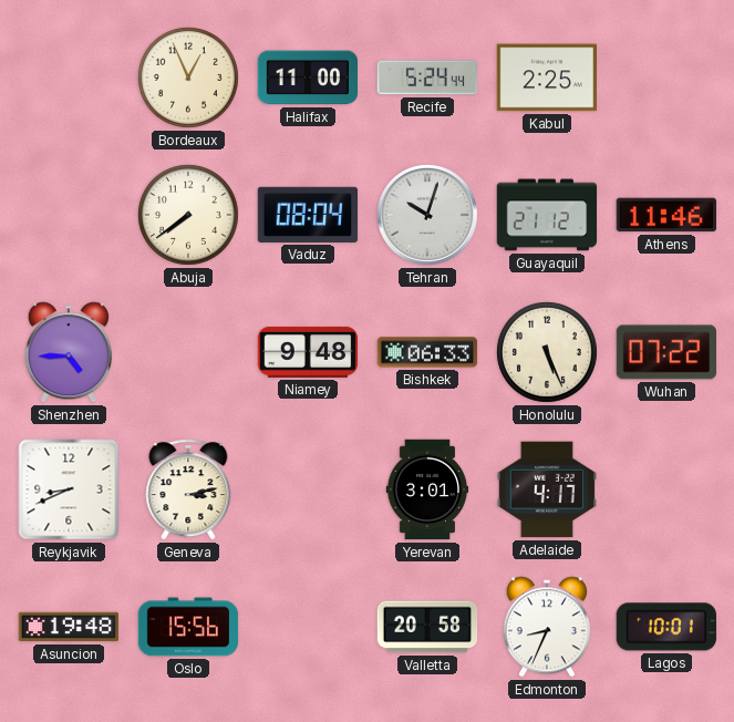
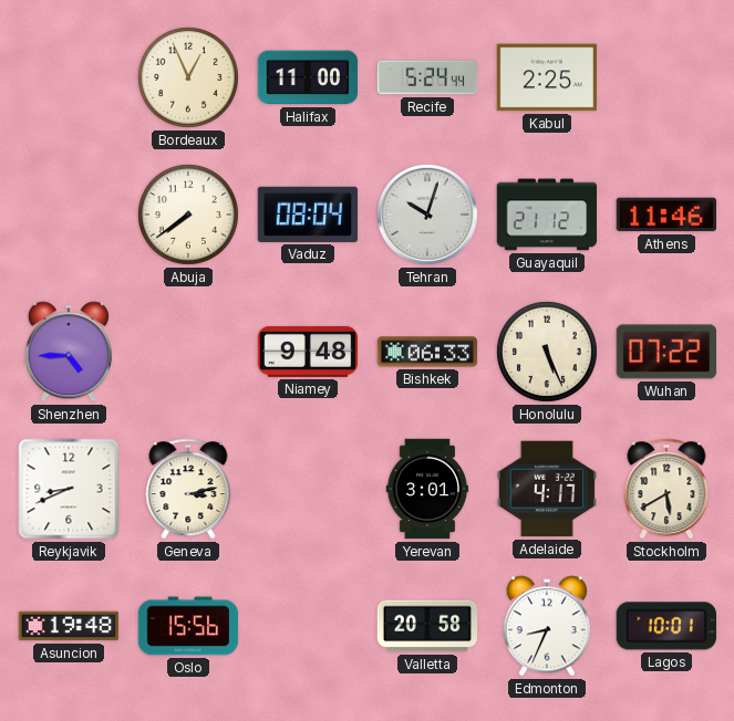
Stockholm: none -> 5:40
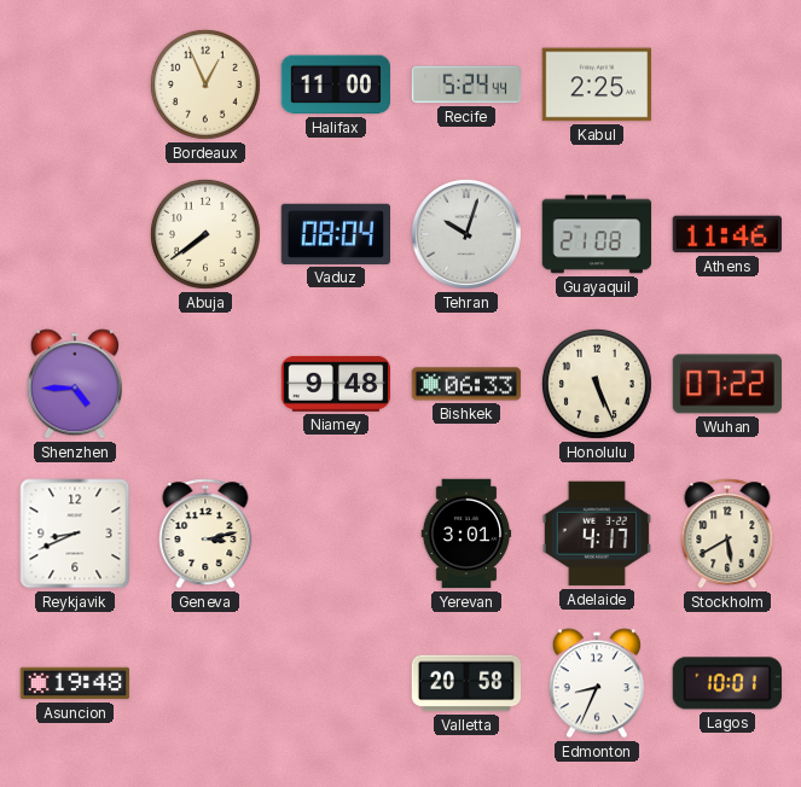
Guayaquil: 21:12 -> 21:08
Oslo: 15:56 -> none
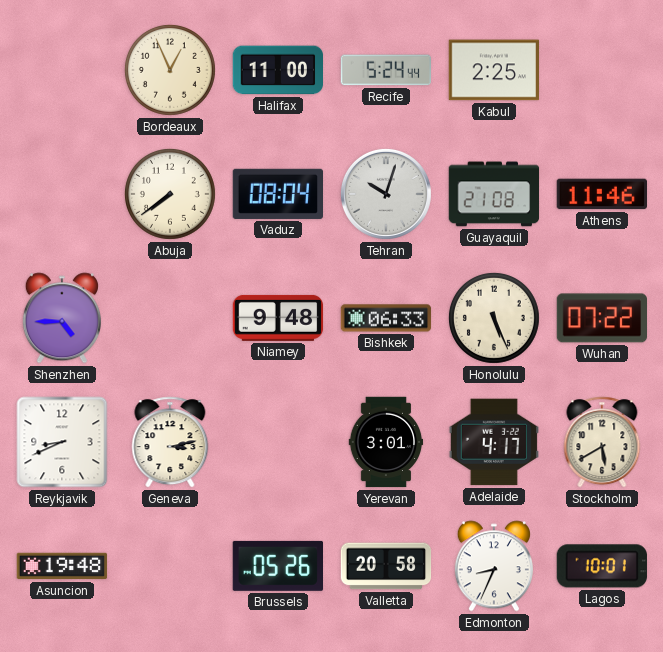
Brussels: none -> 05:26
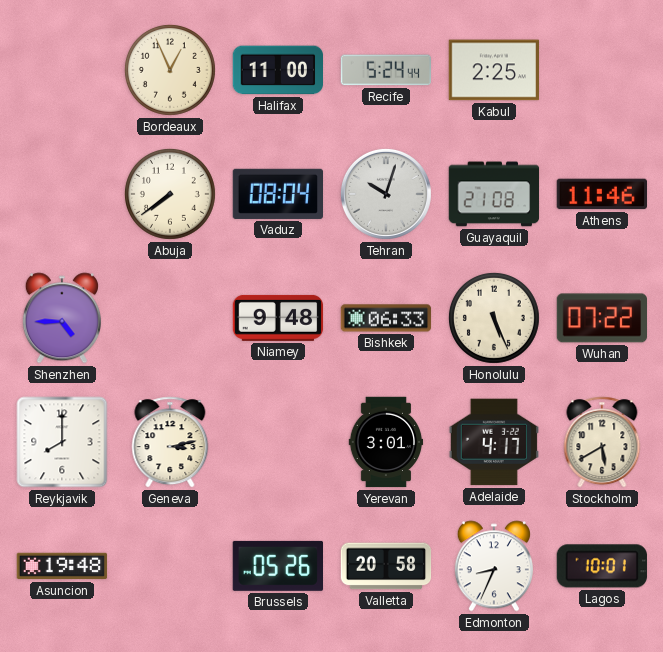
Reykjavik: 8:41 -> 8:00
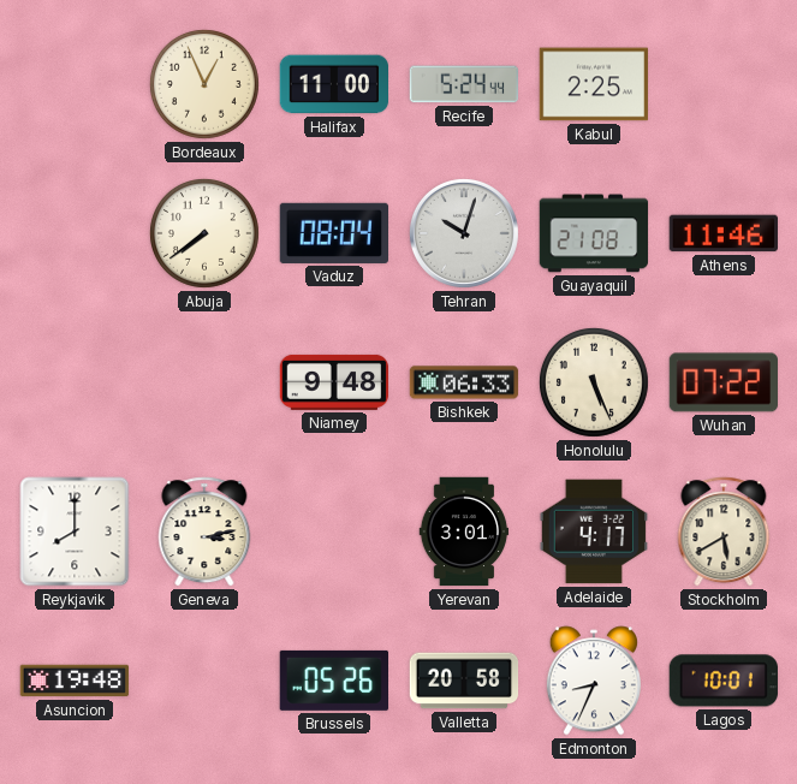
Shenzhen: 4:45 -> none
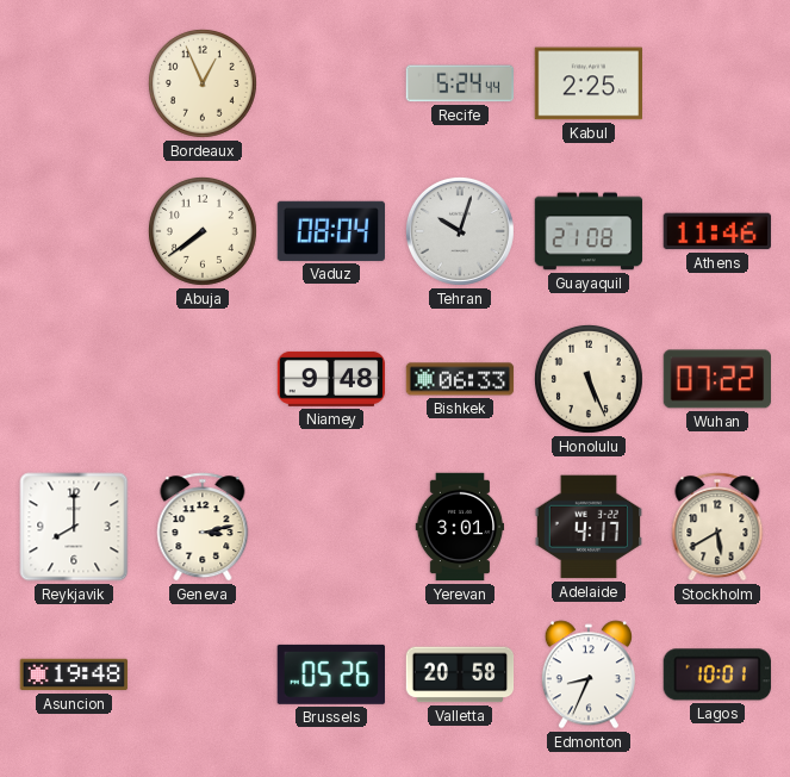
Halifax: 11:00 -> none
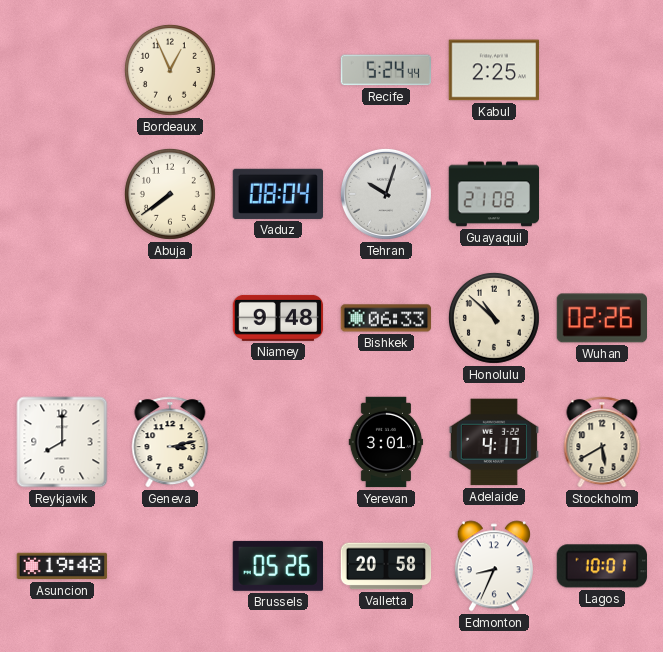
Athens: 11:46 -> none
Honolulu: 5:26 -> 10:52
Wuhan: 07:22 -> 02:26
